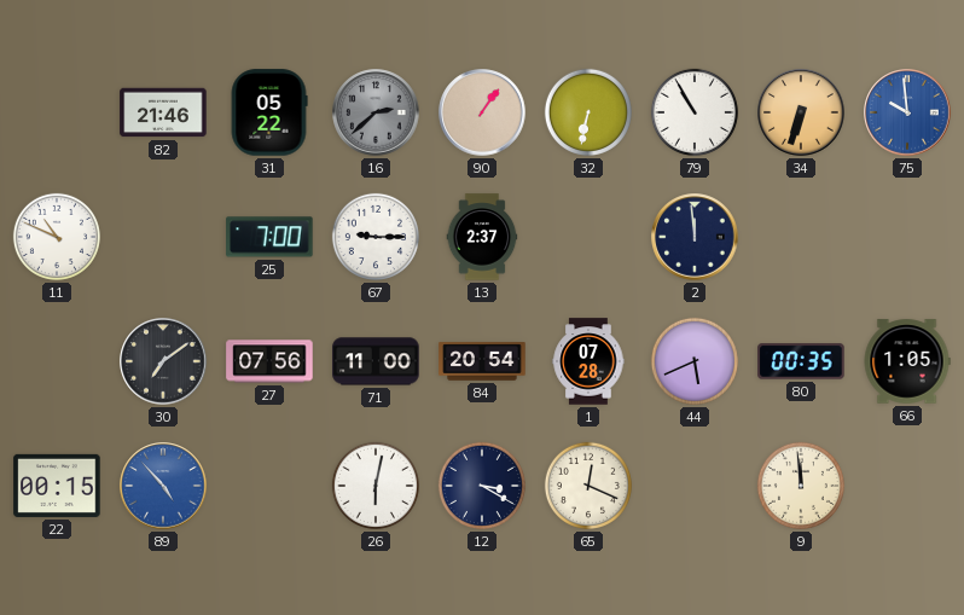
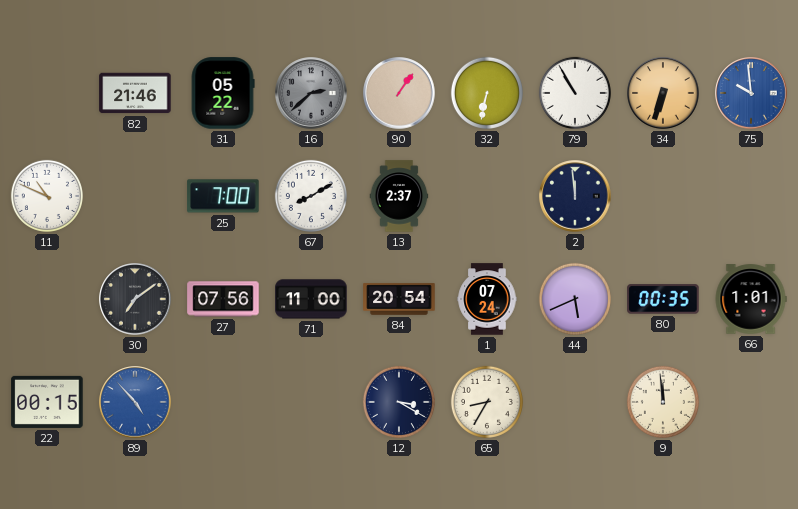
67: 9:15 -> 8:10
1: 07:28 -> 07:24
66: 1:05 -> 1:01
26: 6:02 -> none
65: 12:19 -> 8:35
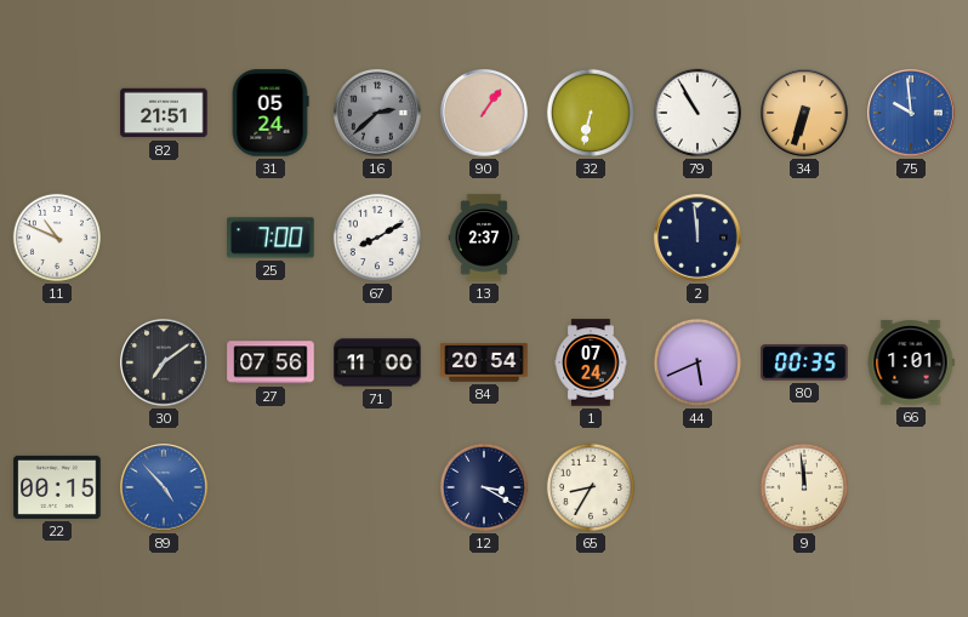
82: 21:46 -> 21:51
31: 05:22 -> 05:24
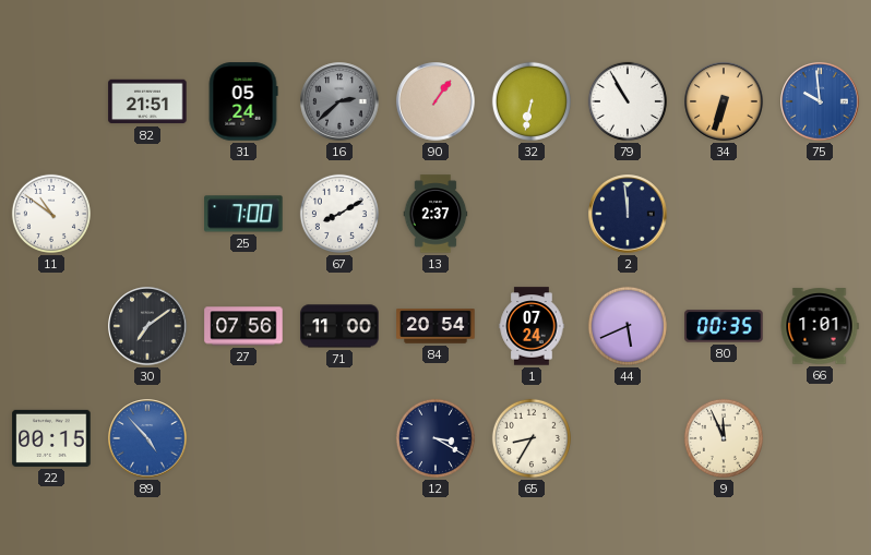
11: 10:49 -> 10:51
9: 11:59 -> 11:56
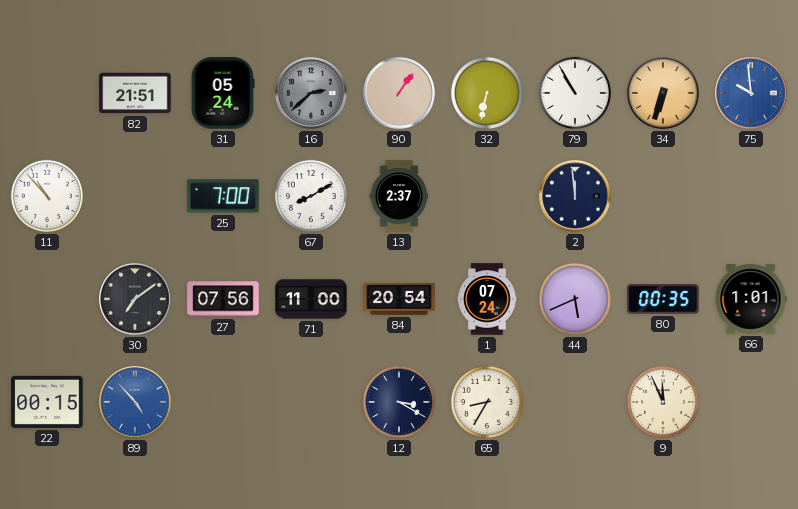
11: 10:51 -> 10:53
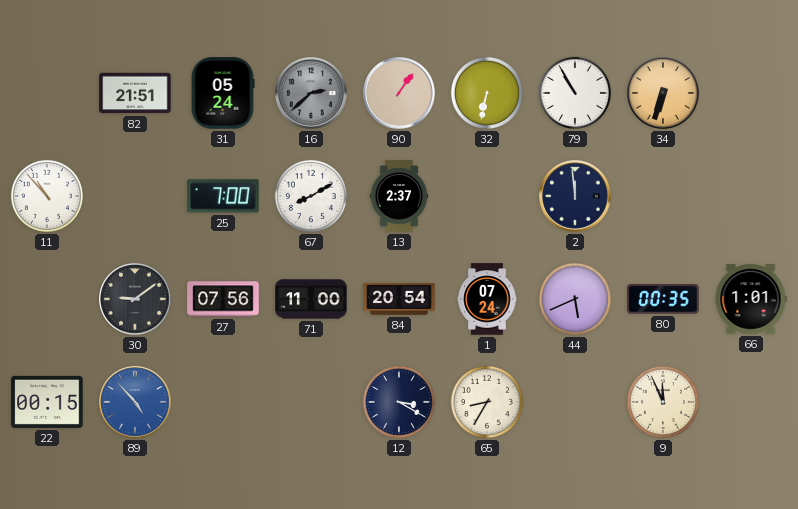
75: 9:59 -> none
30: 7:09 -> 9:09
